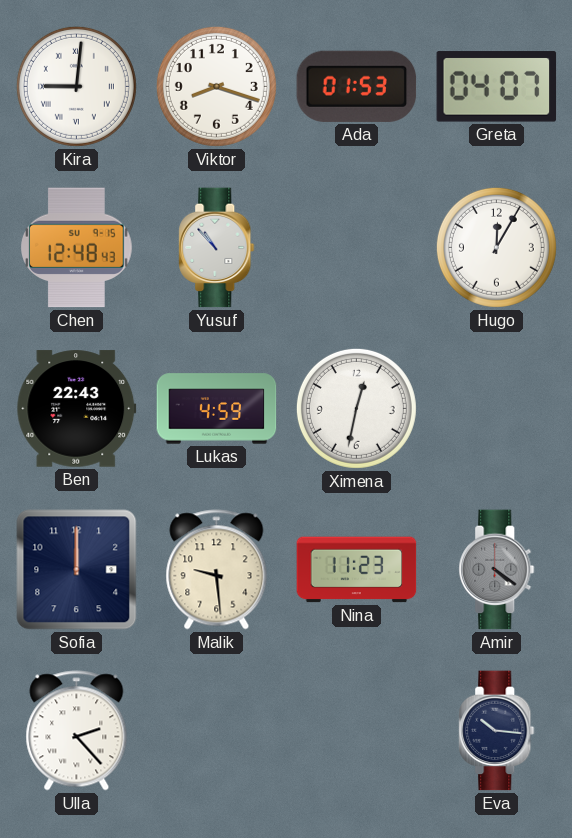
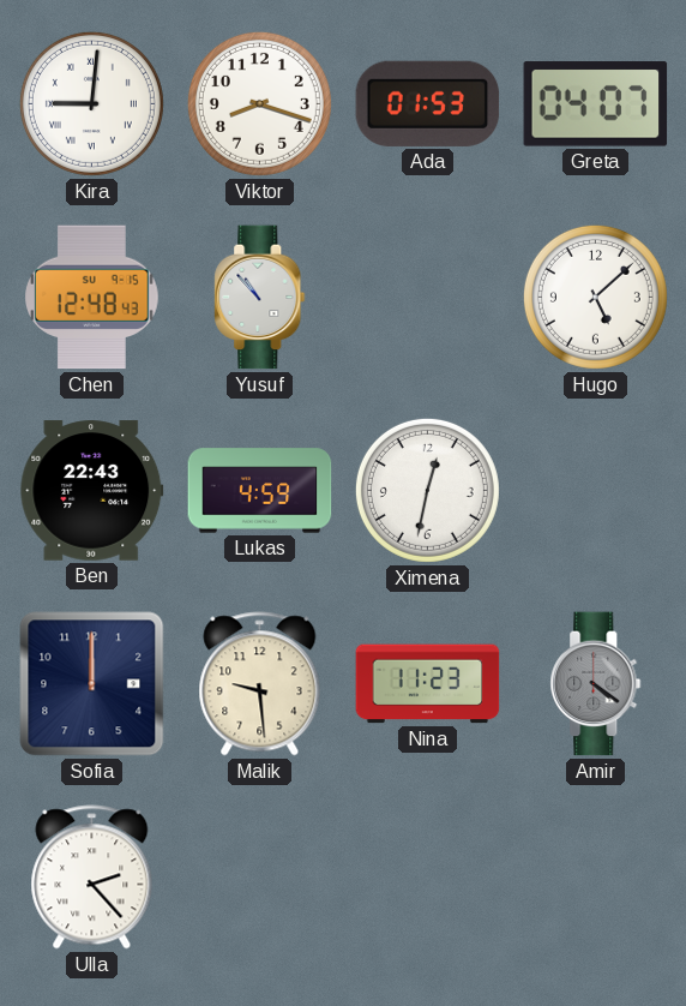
Hugo: 12:05 -> 5:08
Eva: 10:16 -> none
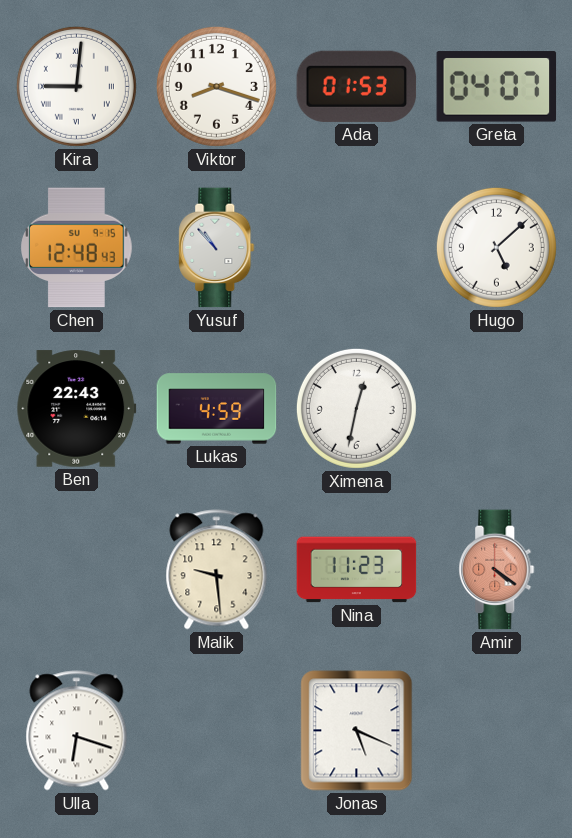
Sofia: 12:00 -> none
Amir dial: grey -> salmon
Ulla: 2:23 -> 6:18
Jonas: none -> 5:19
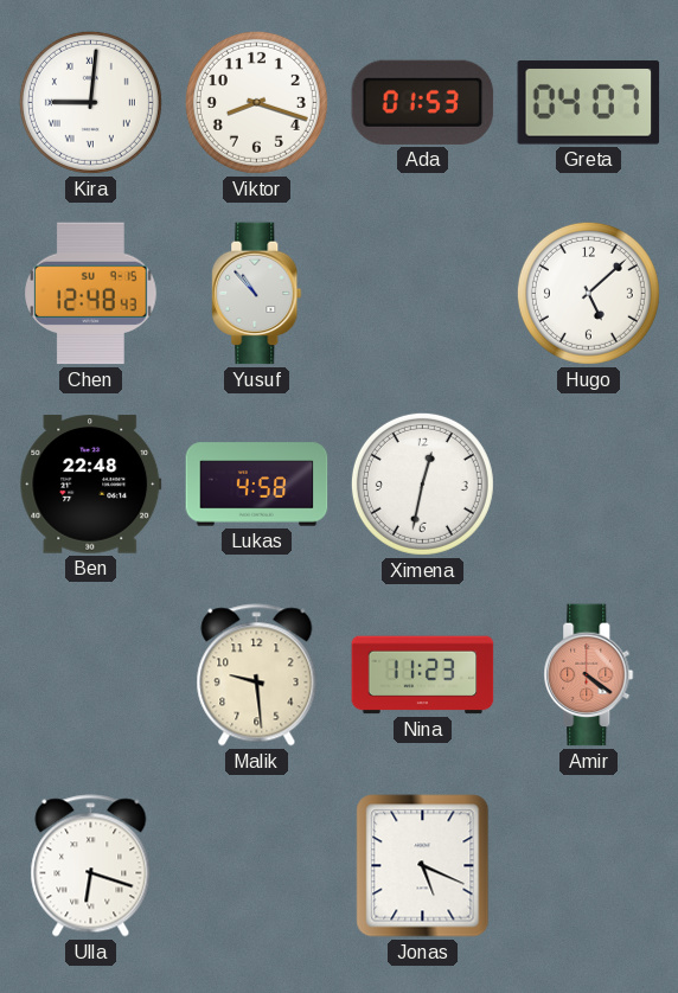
Ben: 22:43 -> 22:48
Lukas: 4:59 -> 4:58
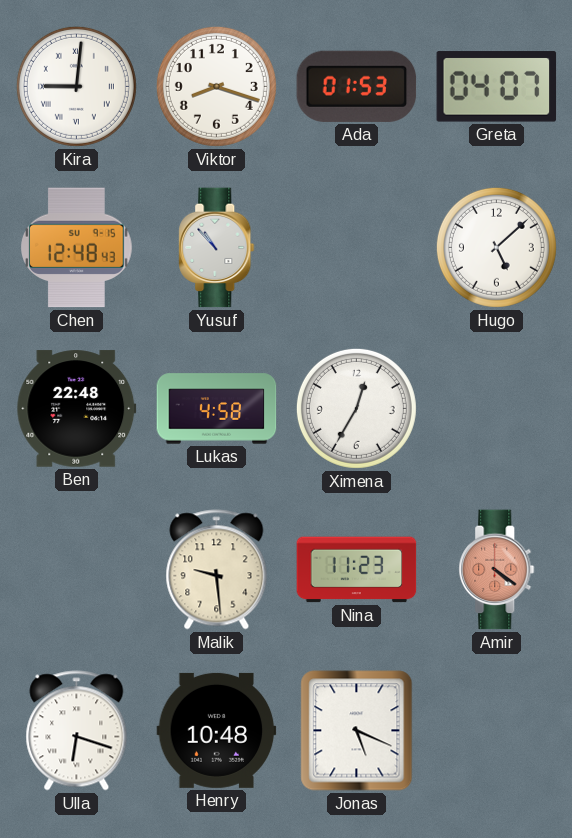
Ximena: 12:32 -> 12:35
Henry: none -> 10:48
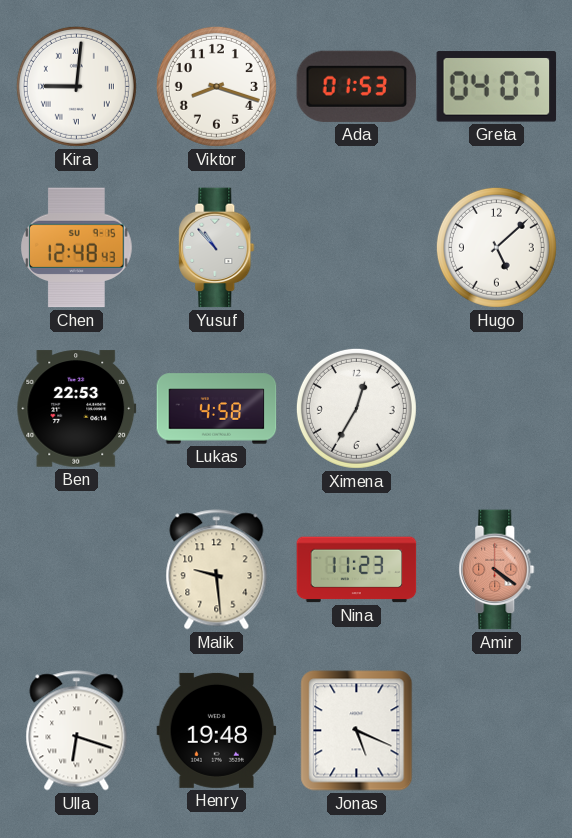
Ben: 22:48 -> 22:53
Henry: 10:48 -> 19:48
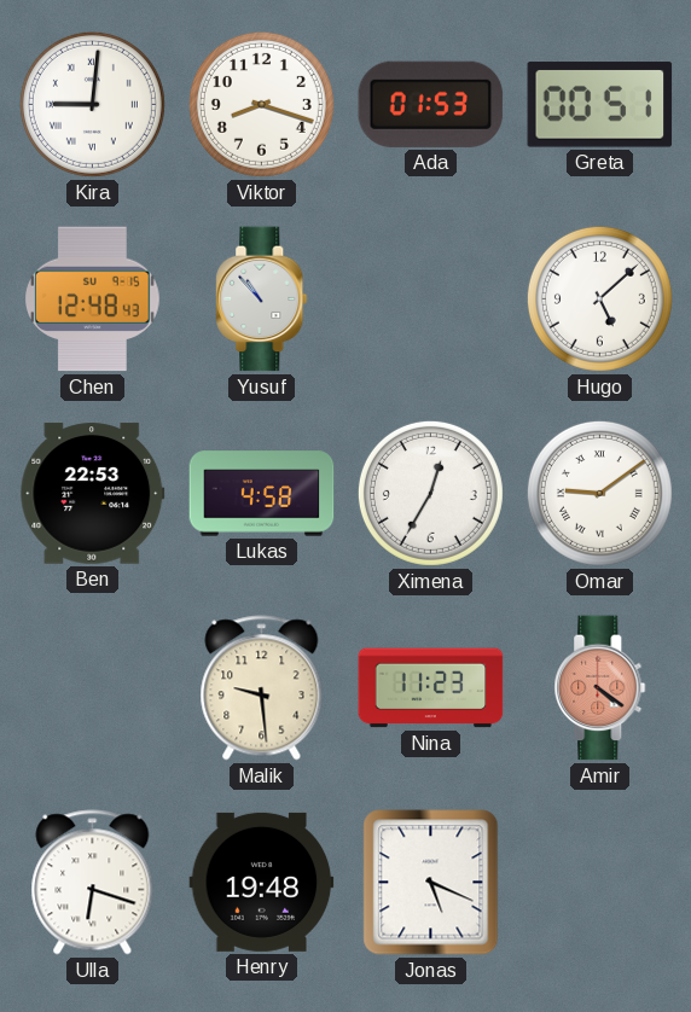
Greta: 04:07 -> 00:51
Omar: none -> 9:09
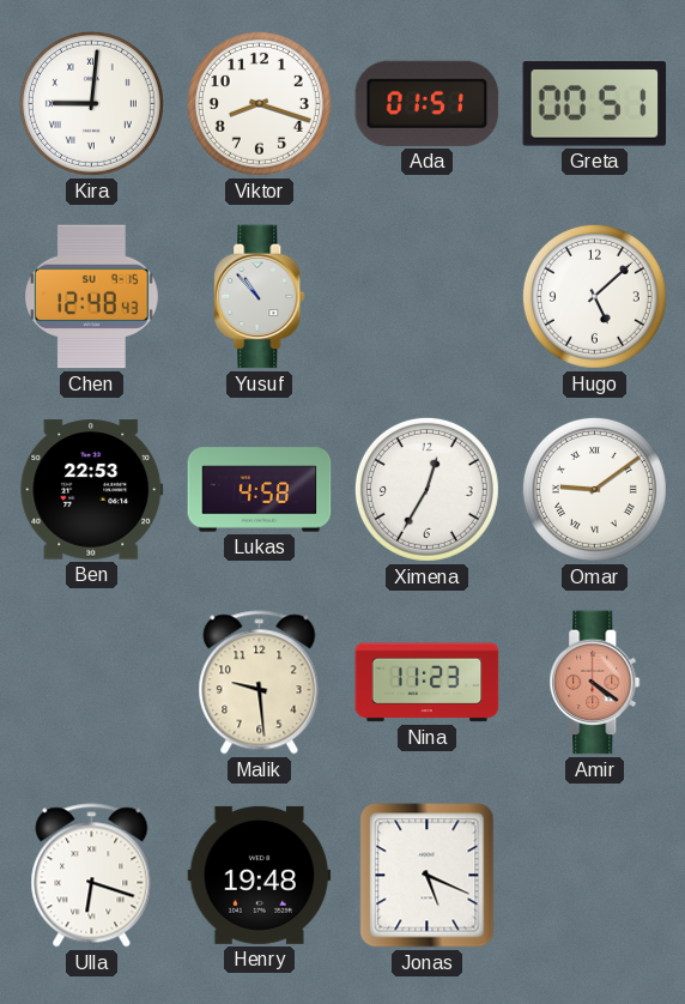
Ada: 01:53 -> 01:51
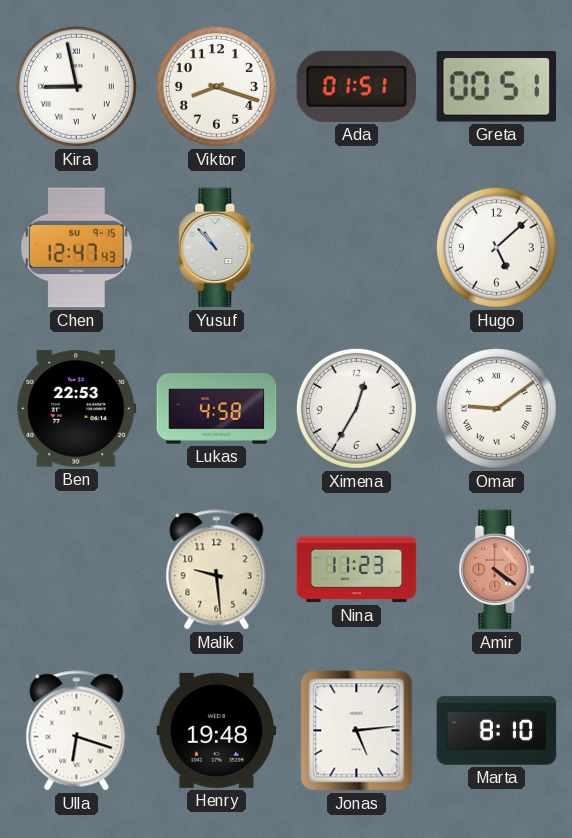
Kira: 9:01 -> 8:58
Chen: 12:48 -> 12:47
Jonas: 5:19 -> 5:14
Marta: none -> 8:10
